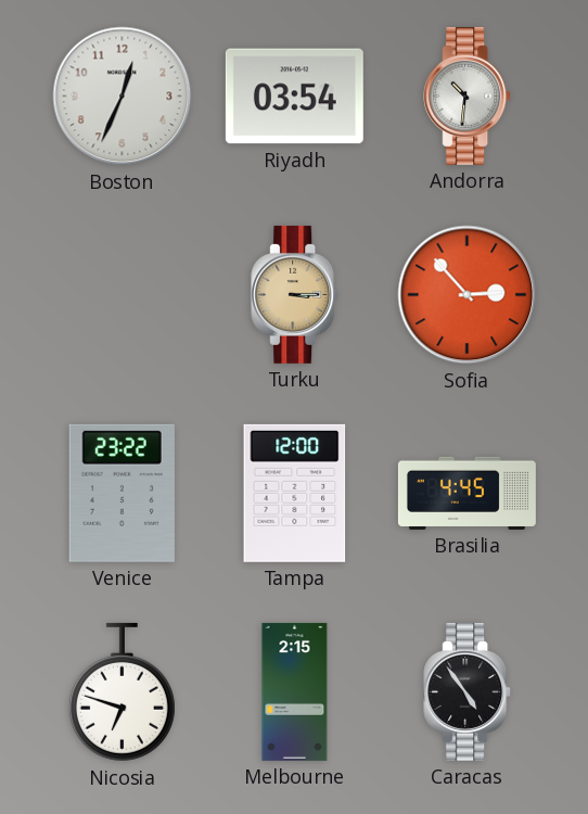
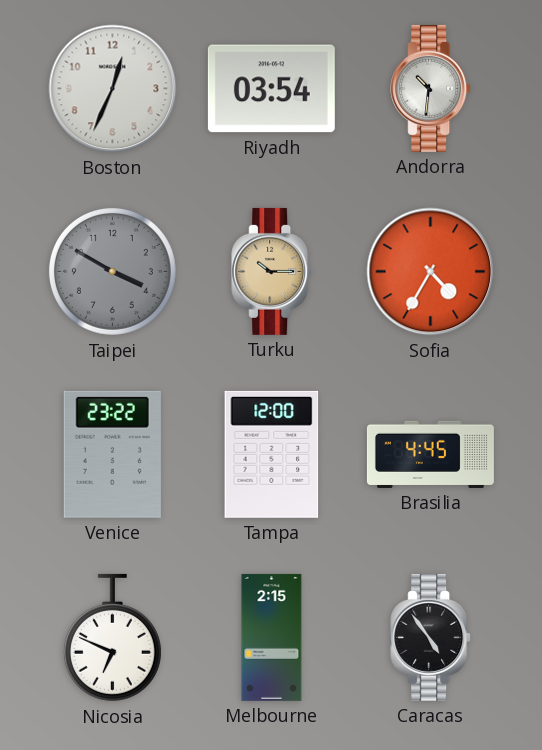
Taipei: none -> 3:50
Turku: 3:15 -> 10:15
Sofia: 2:53 -> 4:35
Nicosia: 6:48 -> 6:49
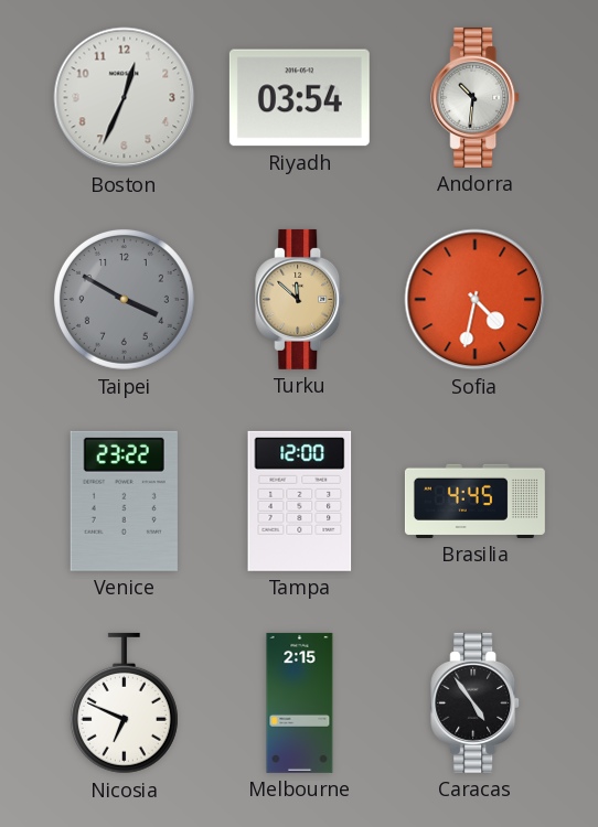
Turku: 10:15 -> 11:52
Sofia: 4:35 -> 4:32
